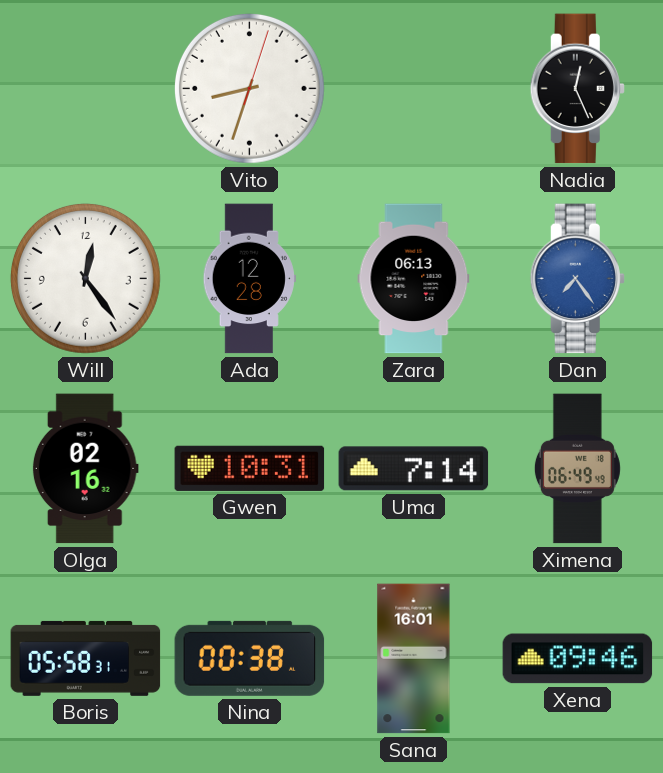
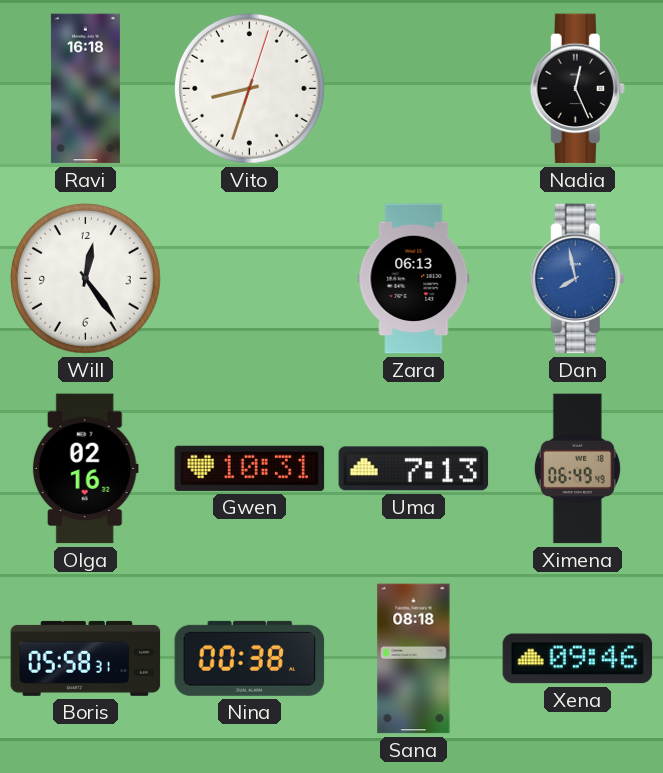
Ravi: none -> 16:18
Ada: 12:28 -> none
Dan: 7:24 -> 7:58
Uma: 7:14 -> 7:13
Sana: 16:01 -> 08:18
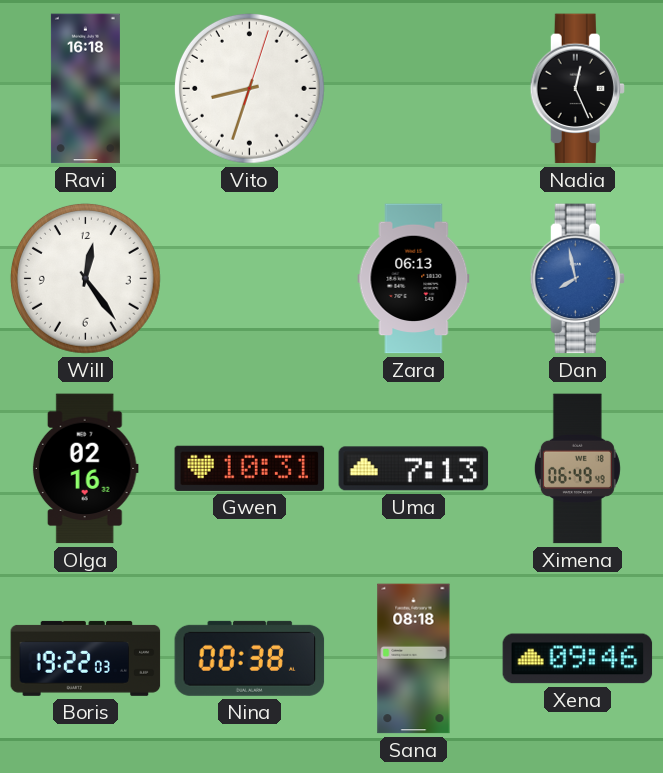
Boris: 05:58 -> 19:22
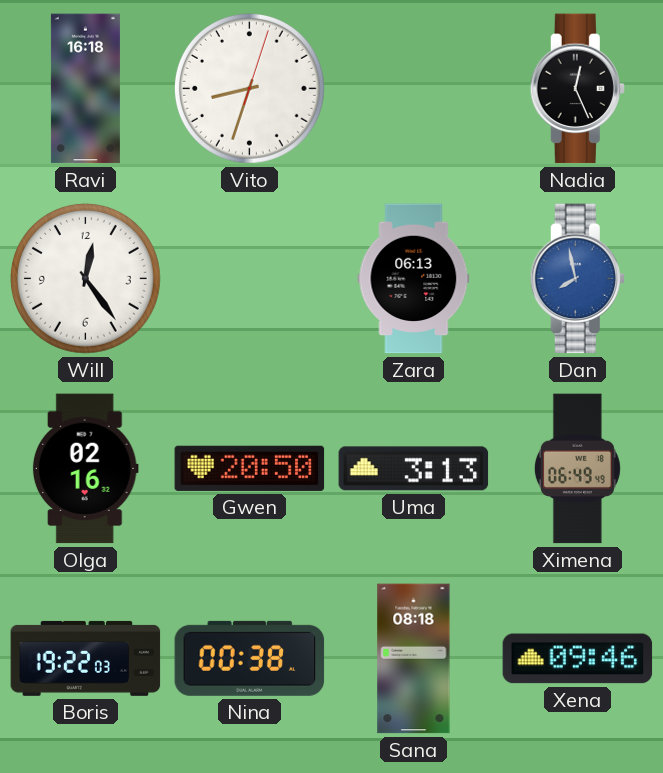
Gwen: 10:31 -> 20:50
Uma: 7:13 -> 3:13
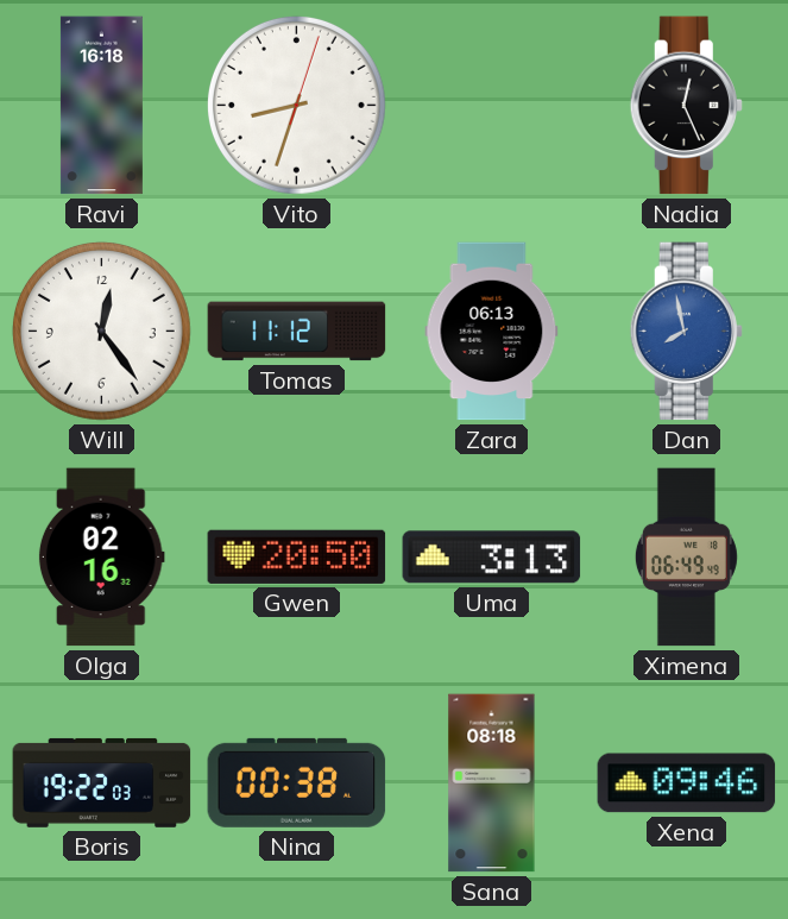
Tomas: none -> 11:12
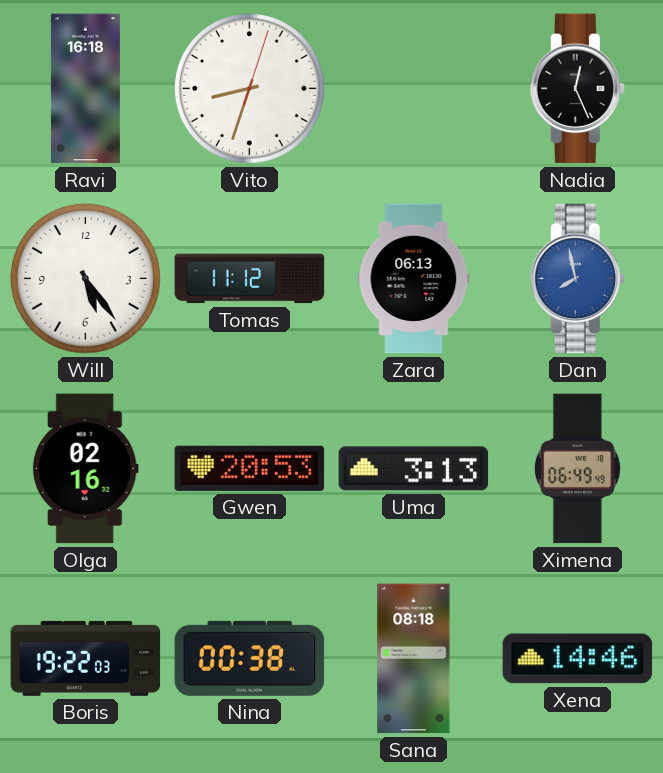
Will: 12:24 -> 5:24
Gwen: 20:50 -> 20:53
Xena: 09:46 -> 14:46
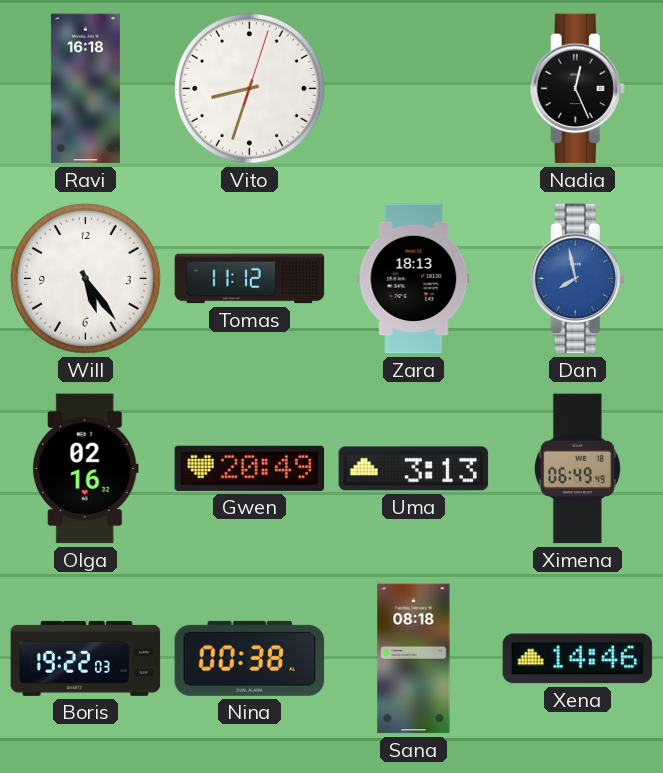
Zara: 06:13 -> 18:13
Gwen: 20:53 -> 20:49
